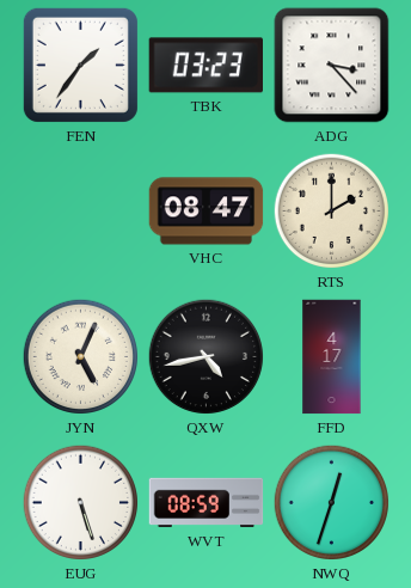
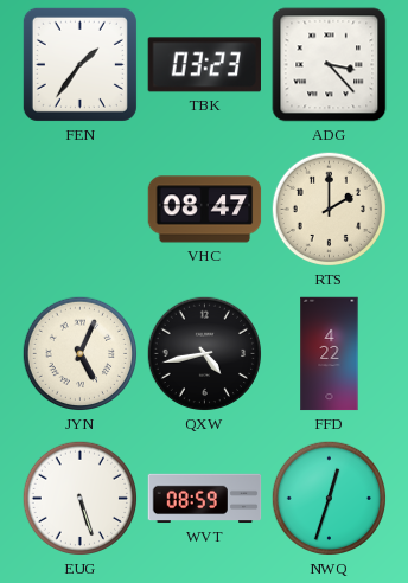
FFD: 4:17 -> 4:22
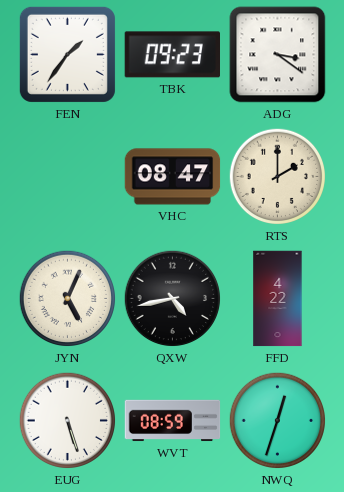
TBK: 03:23 -> 09:23
ADG: 3:23 -> 3:21
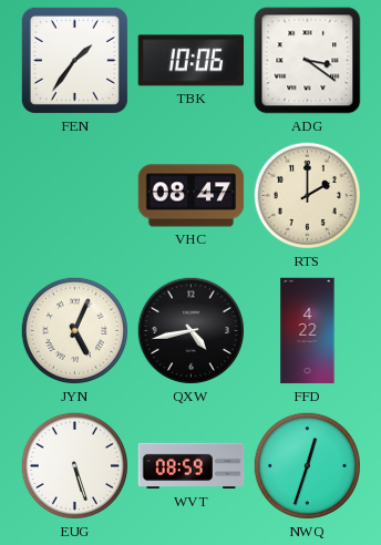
TBK: 09:23 -> 10:06
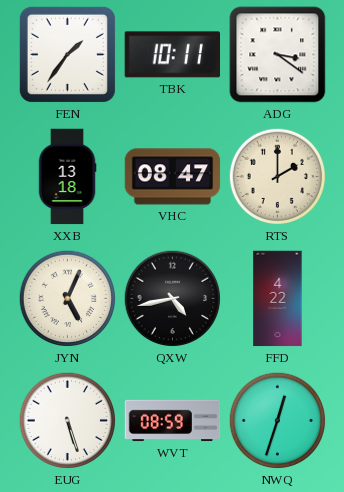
TBK: 10:06 -> 10:11
XXB: none -> 13:18
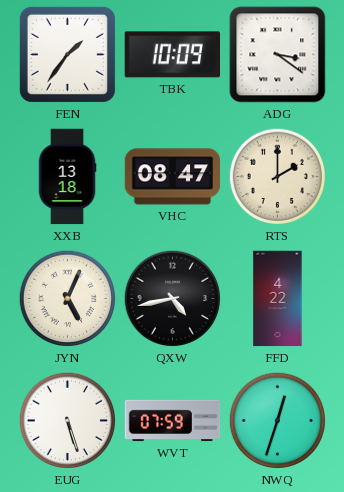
TBK: 10:11 -> 10:09
WVT: 08:59 -> 07:59
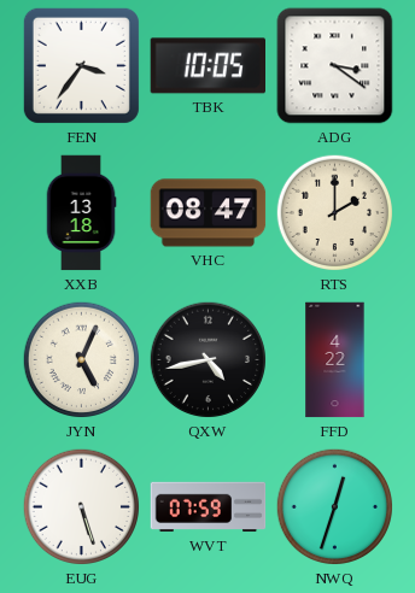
FEN: 1:36 -> 3:36
TBK: 10:09 -> 10:05
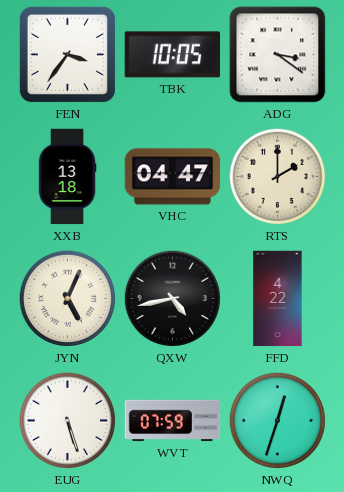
VHC: 08:47 -> 04:47
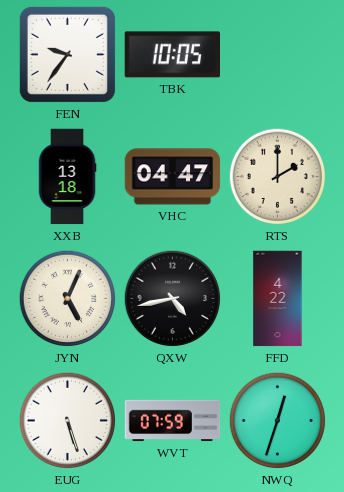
FEN: 3:36 -> 9:36
ADG: 3:21 -> none
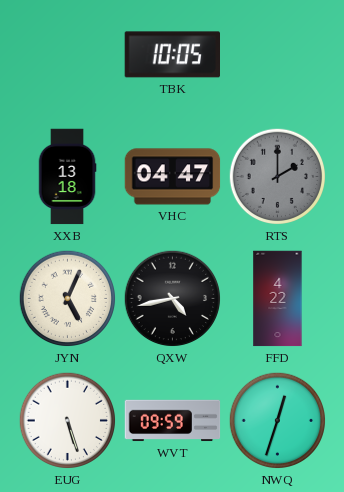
FEN: 9:36 -> none
RTS dial: cream -> grey
WVT: 07:59 -> 09:59
